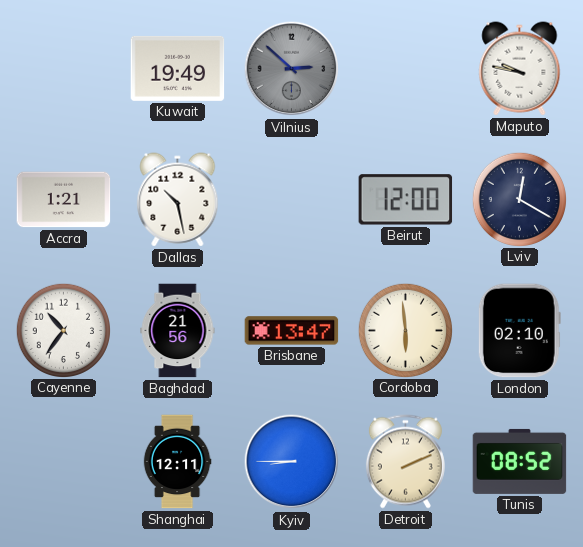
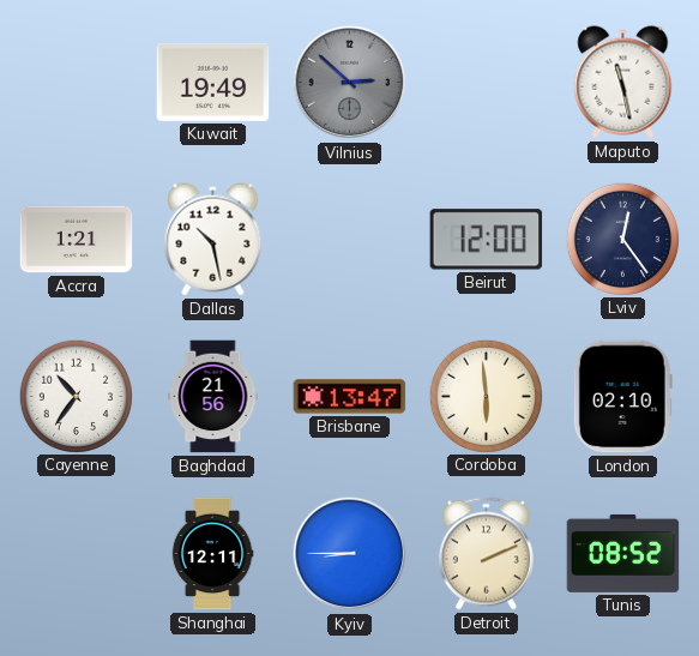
Maputo: 9:47 -> 11:28
Lviv: 12:20 -> 12:24
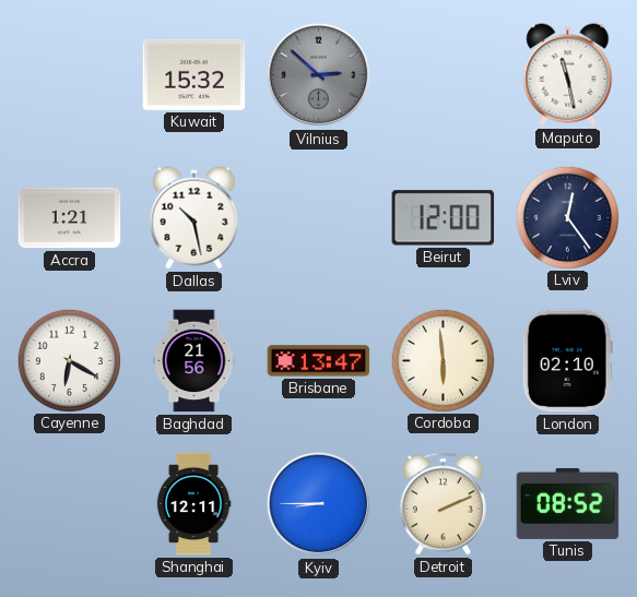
Kuwait: 19:49 -> 15:32
Cayenne: 10:36 -> 6:20
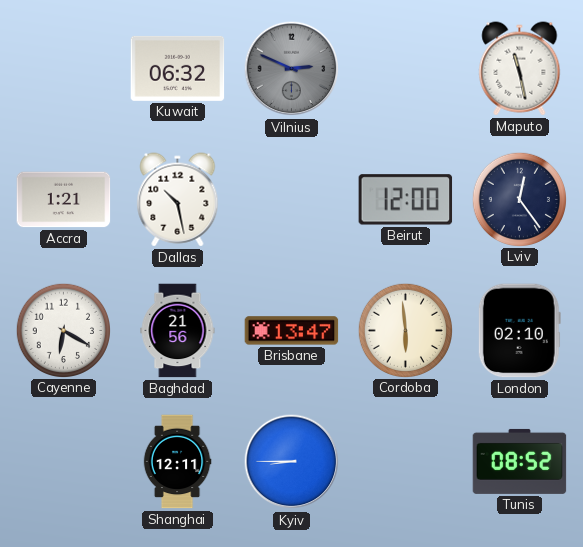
Kuwait: 15:32 -> 06:32
Vilnius: 2:52 -> 2:49
Detroit: 2:11 -> none
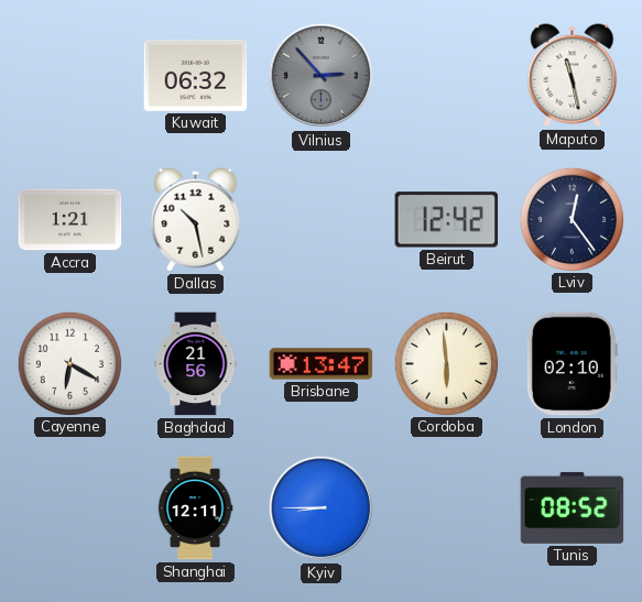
Vilnius: 2:49 -> 2:53
Beirut: 12:00 -> 12:42
